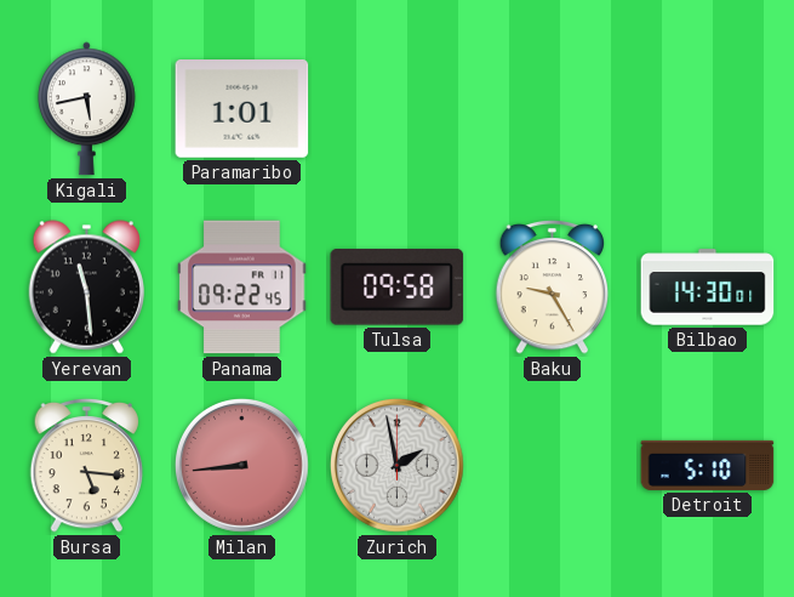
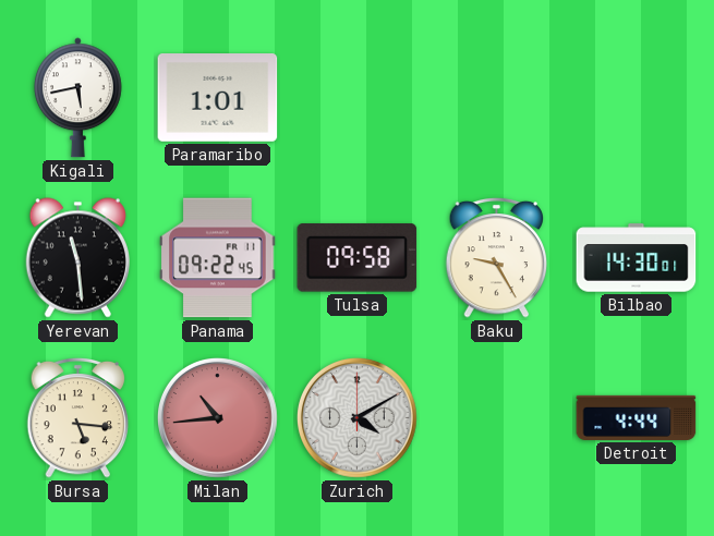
Milan: 8:44 -> 10:44
Zurich: 1:58 -> 4:10
Detroit: 5:10 -> 4:44
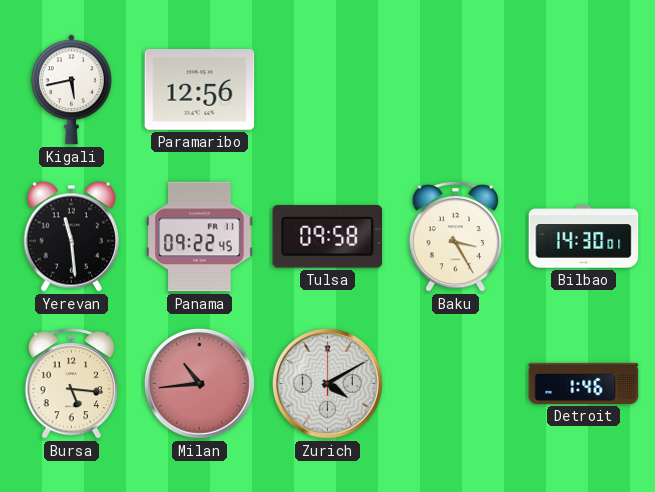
Paramaribo: 1:01 -> 12:56
Baku: 9:25 -> 3:25
Detroit: 4:44 -> 1:46
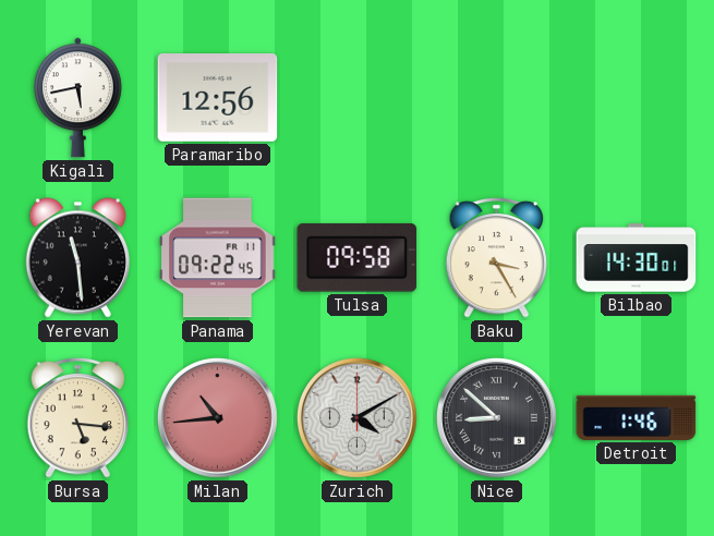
Nice: none -> 8:52
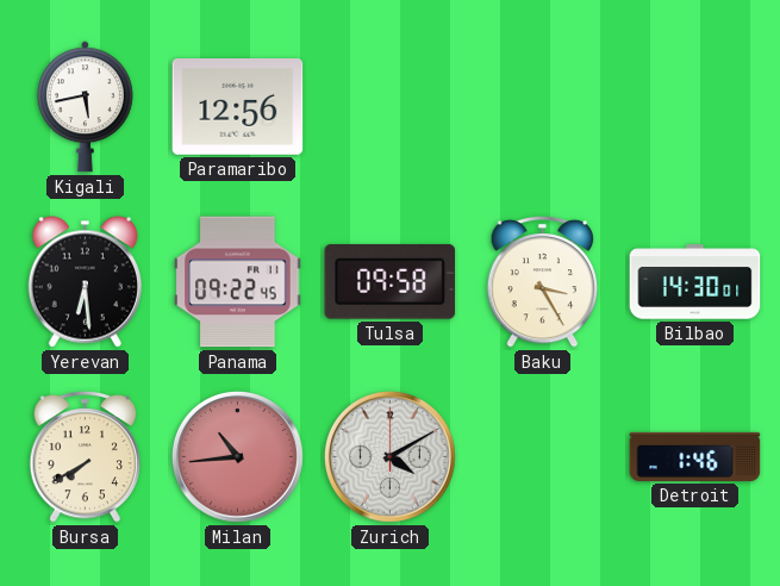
Yerevan: 11:29 -> 6:29
Bursa: 5:16 -> 7:40
Nice: 8:52 -> none
